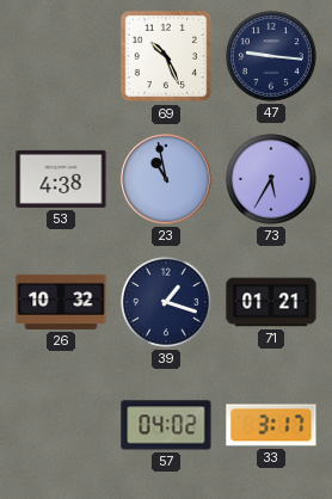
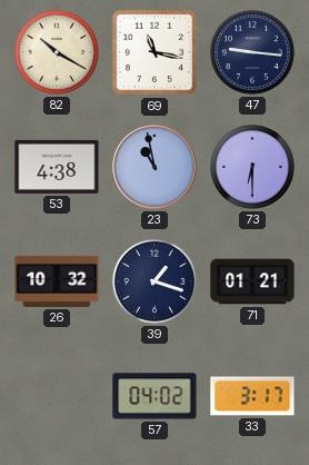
82: none -> 10:20
69: 10:26 -> 11:17
73: 5:35 -> 6:30
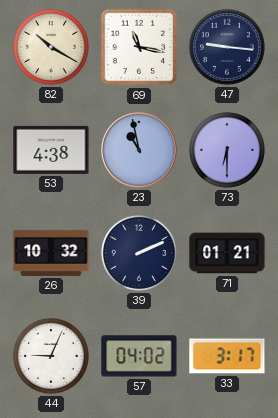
39: 1:18 -> 2:11
44: none -> 9:04
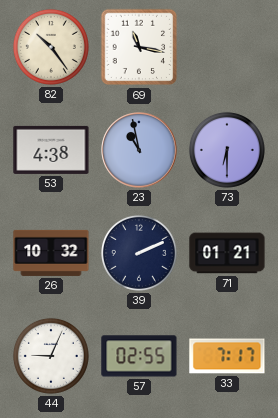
82: 10:20 -> 10:24
47: 9:16 -> none
57: 04:02 -> 02:55
33: 3:17 -> 7:17
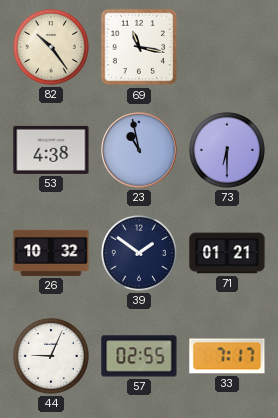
39: 2:11 -> 1:51
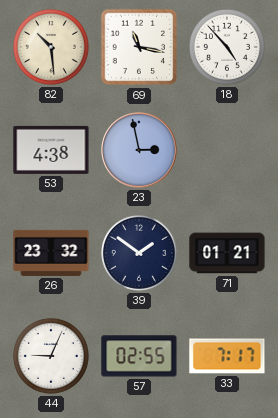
82: 10:24 -> 10:29
18: none -> 4:53
23: 10:58 -> 2:58
73: 6:30 -> none
26: 10:32 -> 23:32
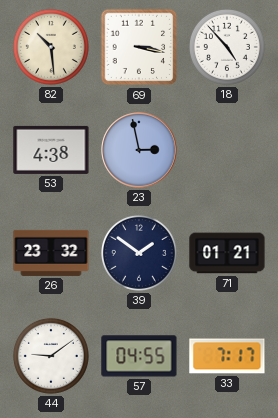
69: 11:17 -> 3:17
44: 9:04 -> 9:09
57: 02:55 -> 04:55
